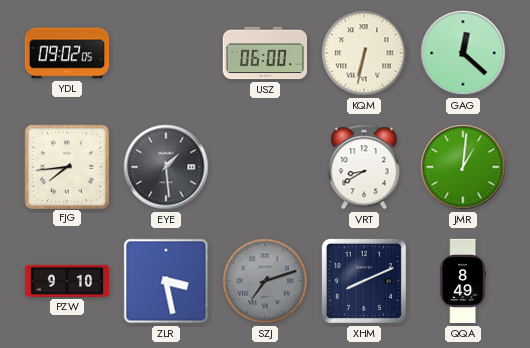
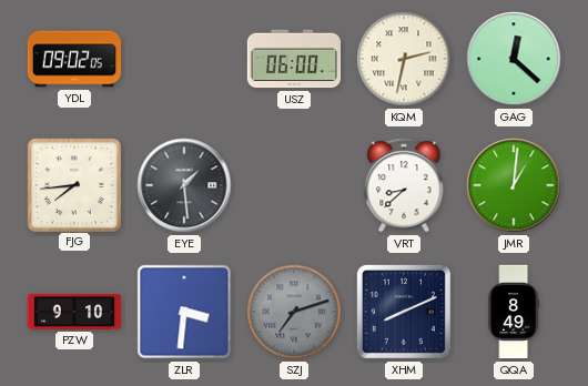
KQM: 6:32 -> 2:32
VRT: 8:40 -> 8:38
ZLR: 3:28 -> 3:31
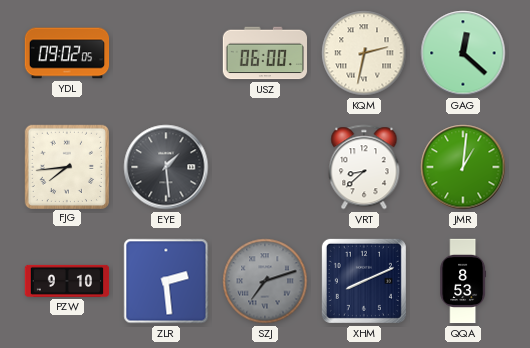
ZLR: 3:31 -> 2:29
QQA: 8:49 -> 8:53
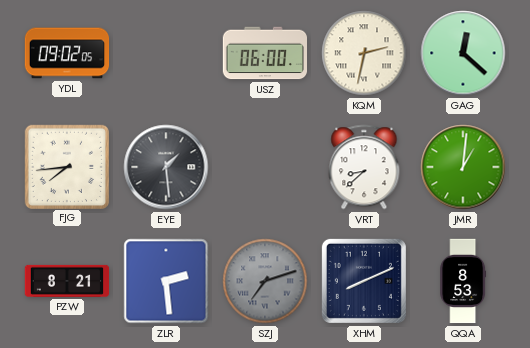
PZW: 9:10 -> 8:21
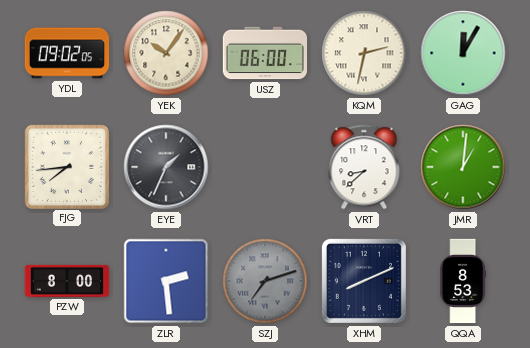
YEK: none -> 10:06
GAG: 12:22 -> 12:05
EYE: 1:29 -> 1:34
PZW: 8:21 -> 8:00
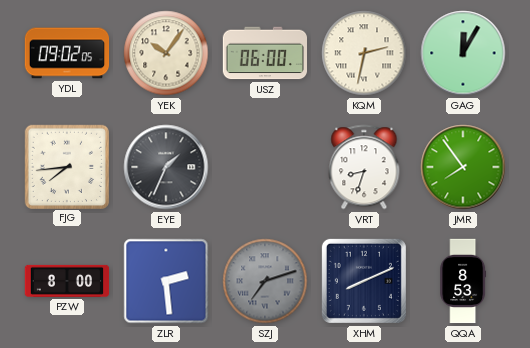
VRT: 8:38 -> 8:33
JMR: 1:01 -> 7:54
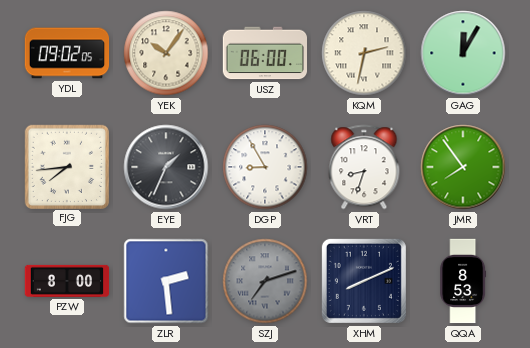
DGP: none -> 8:55
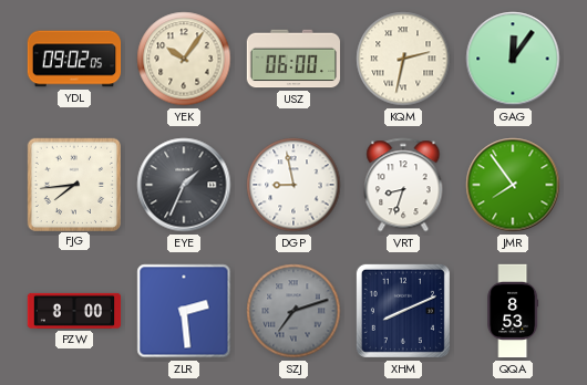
GAG: 12:05 -> 12:06
DGP: 8:55 -> 8:58
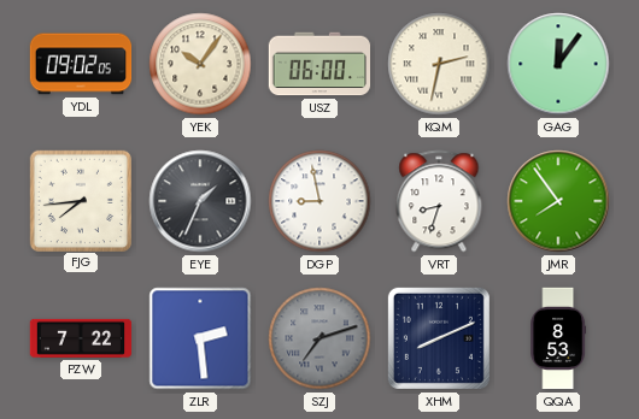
PZW: 8:00 -> 7:22
